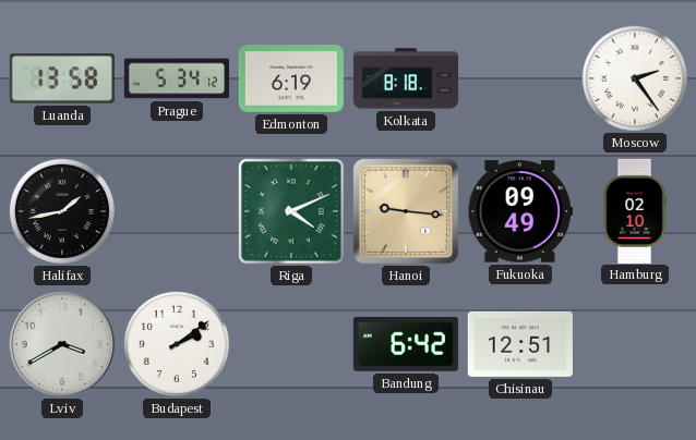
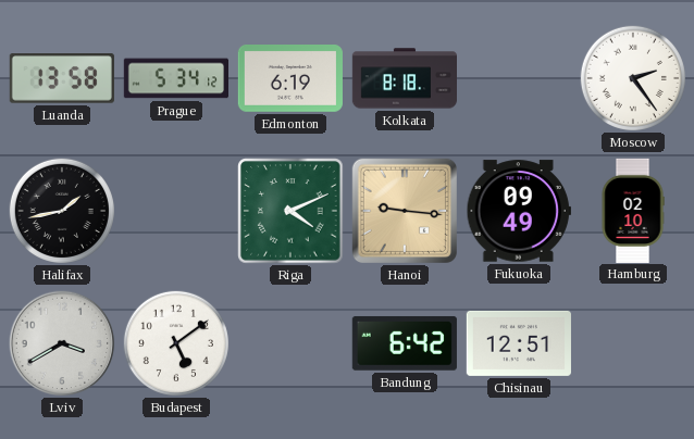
Budapest: 2:09 -> 5:09
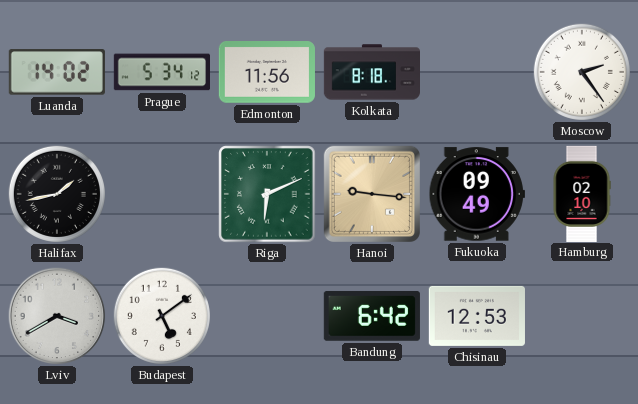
Luanda: 13:58 -> 14:02
Edmonton: 6:19 -> 11:56
Riga: 4:11 -> 6:11
Chisinau: 12:51 -> 12:53
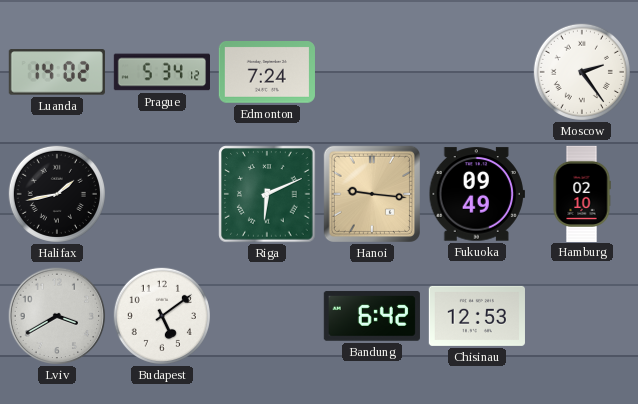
Edmonton: 11:56 -> 7:24
Kolkata: 8:18 -> none
